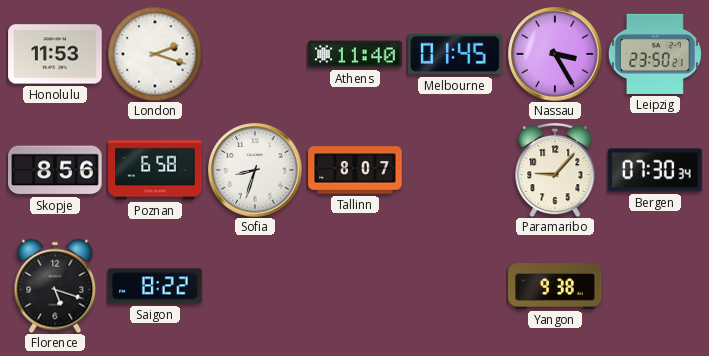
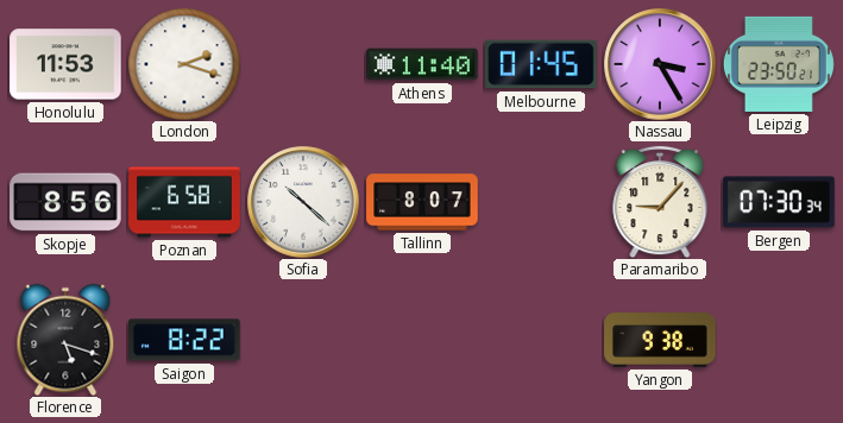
Sofia: 8:33 -> 10:22
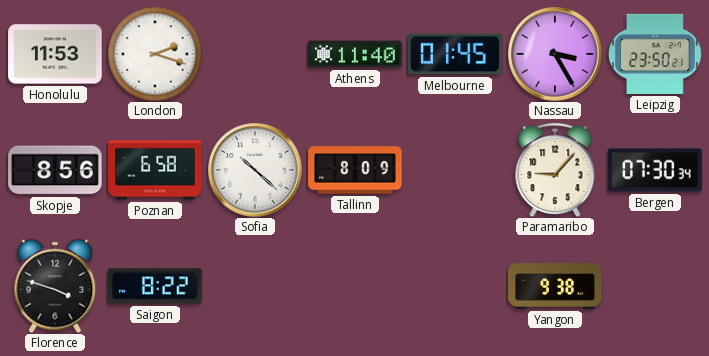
Tallinn: 8:07 -> 8:09
Florence: 5:18 -> 3:48
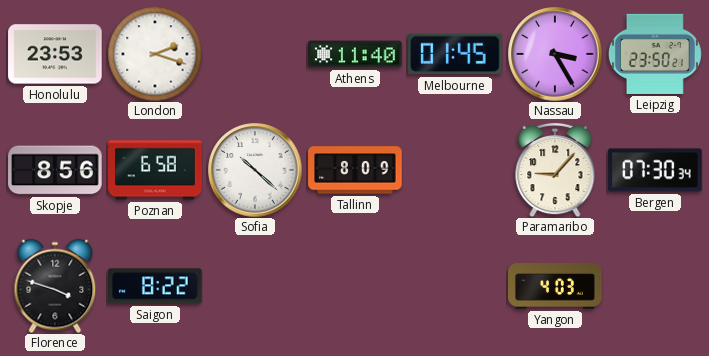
Honolulu: 11:53 -> 23:53
Yangon: 9:38 -> 4:03
